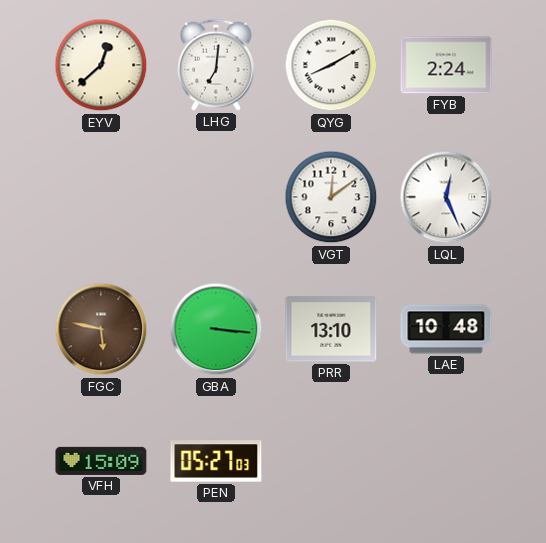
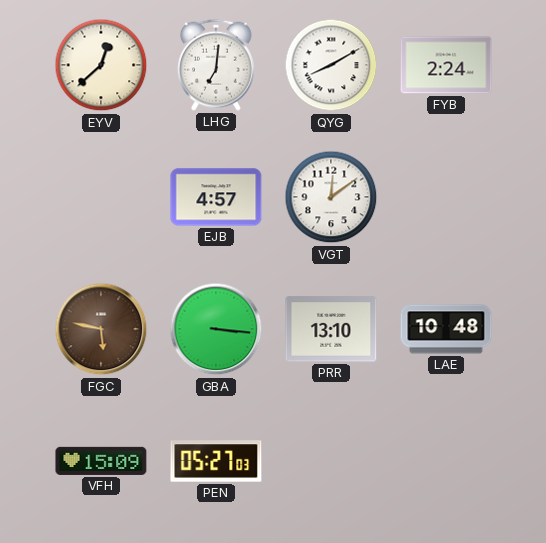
EJB: none -> 4:57
LQL: 12:26 -> none
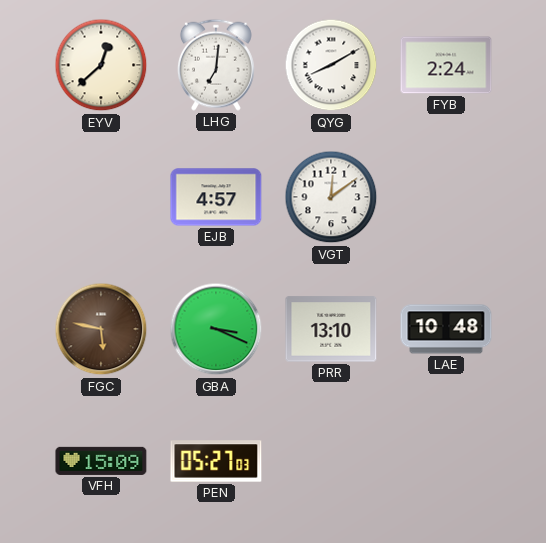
GBA: 3:16 -> 3:19
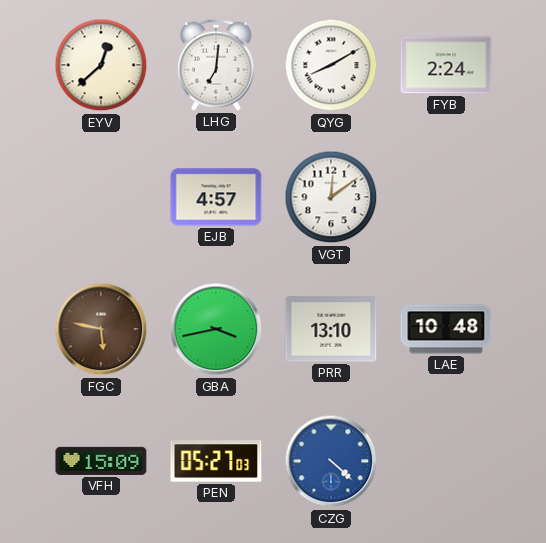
GBA: 3:19 -> 3:43
CZG: none -> 4:22
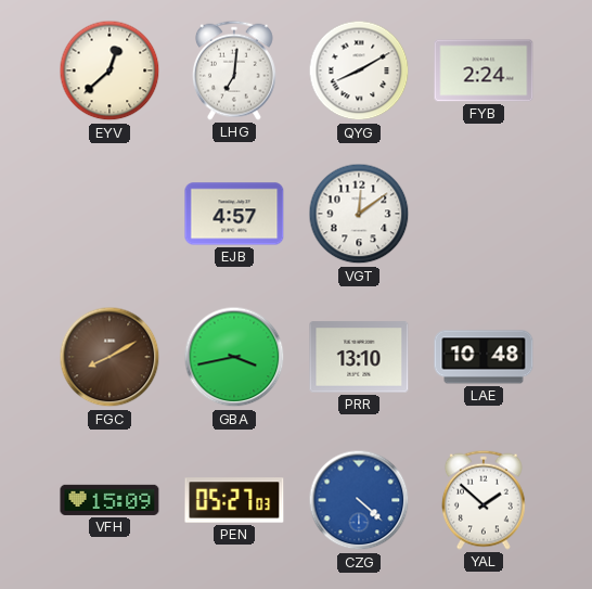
FGC: 5:47 -> 8:10
YAL: none -> 1:52
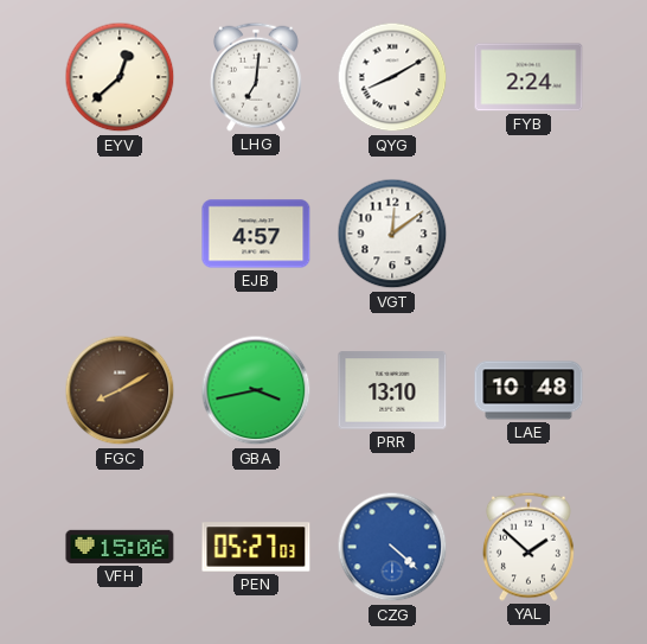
VFH: 15:09 -> 15:06
